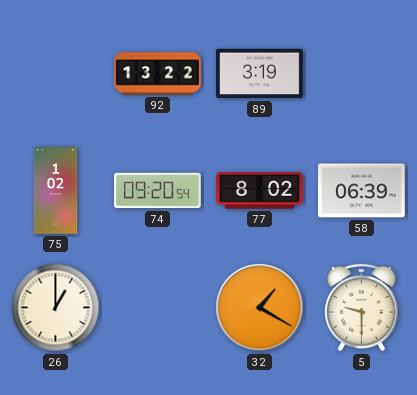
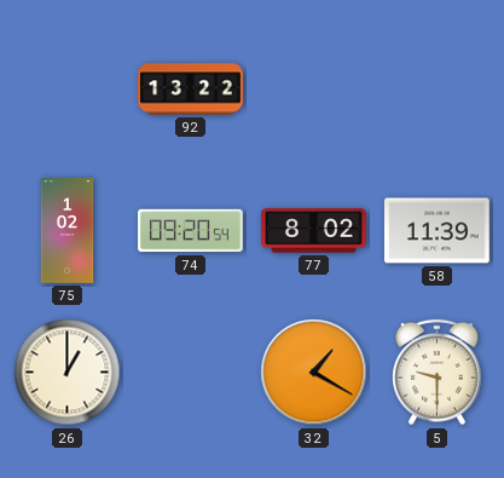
89: 3:19 -> none
58: 06:39 -> 11:39
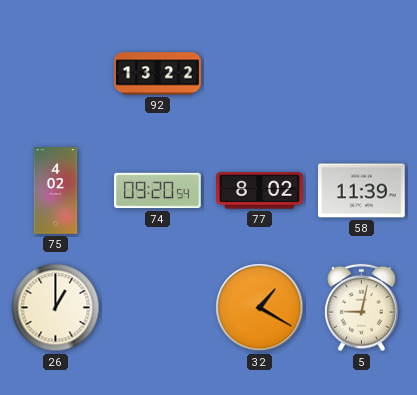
75: 1:02 -> 4:02
5: 9:30 -> 9:02
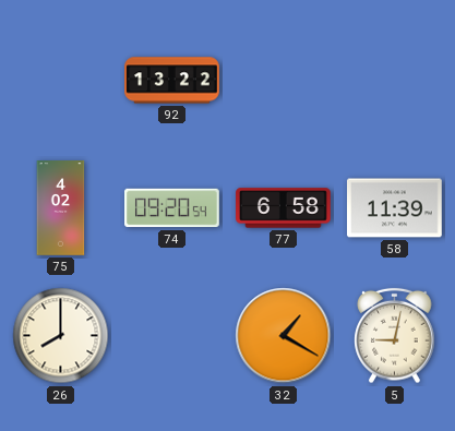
77: 8:02 -> 6:58
26: 1:00 -> 8:00
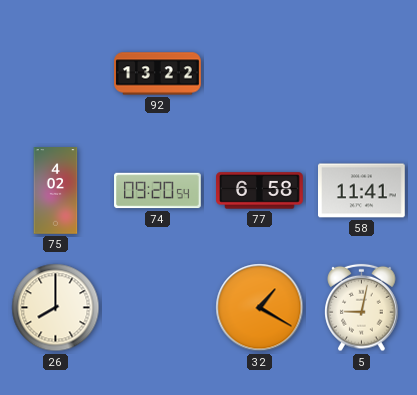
58: 11:39 -> 11:41
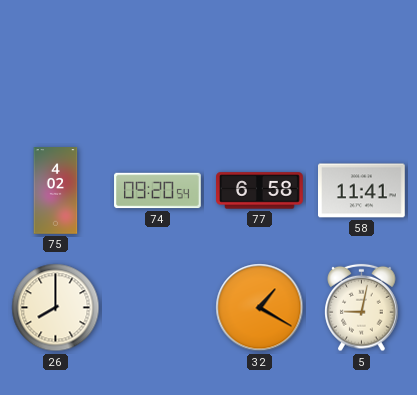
92: 13:22 -> none
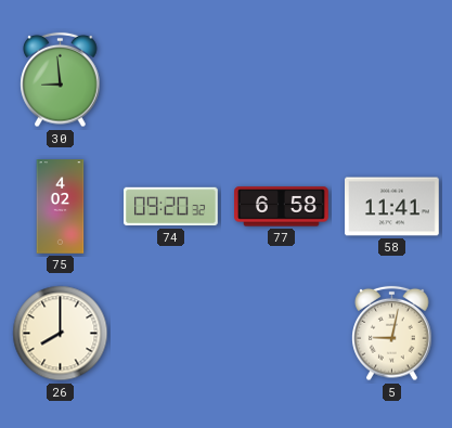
30: none -> 8:59
74: 09:20:54 -> 09:20:32
32: 1:20 -> none
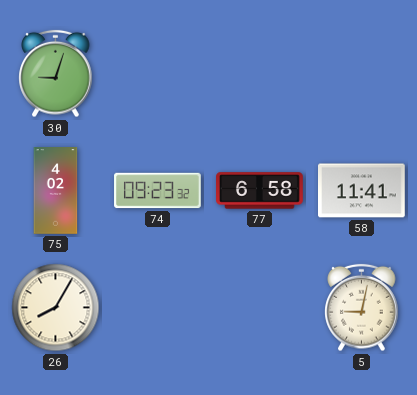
30: 8:59 -> 9:03
74: 09:20 -> 09:23
26: 8:00 -> 8:05
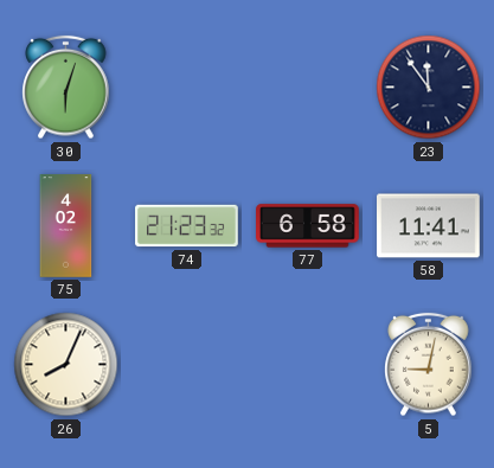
30: 9:03 -> 6:03
23: none -> 11:54
74: 09:23 -> 21:23
26: 8:05 -> 8:04
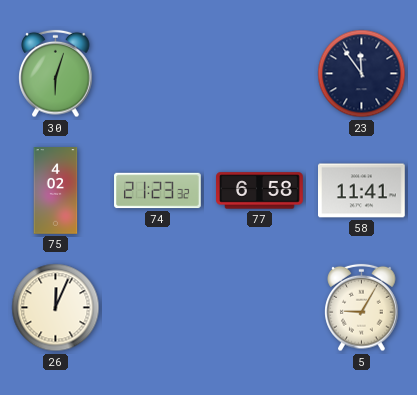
26: 8:04 -> 12:04
5: 9:02 -> 9:05
